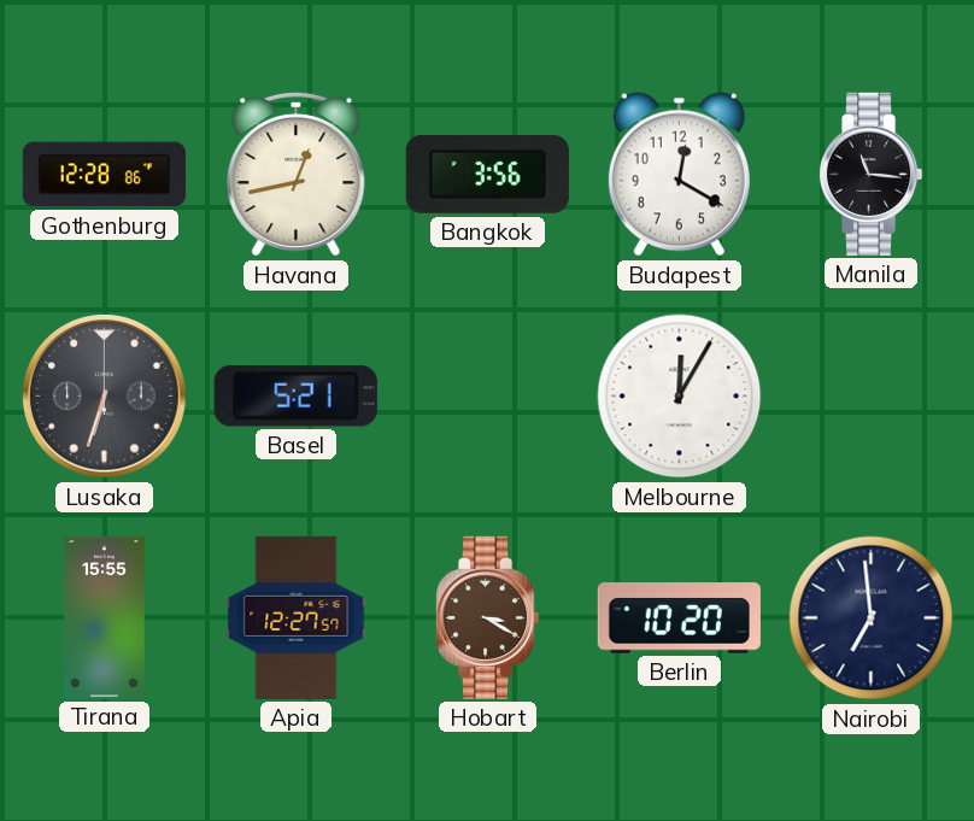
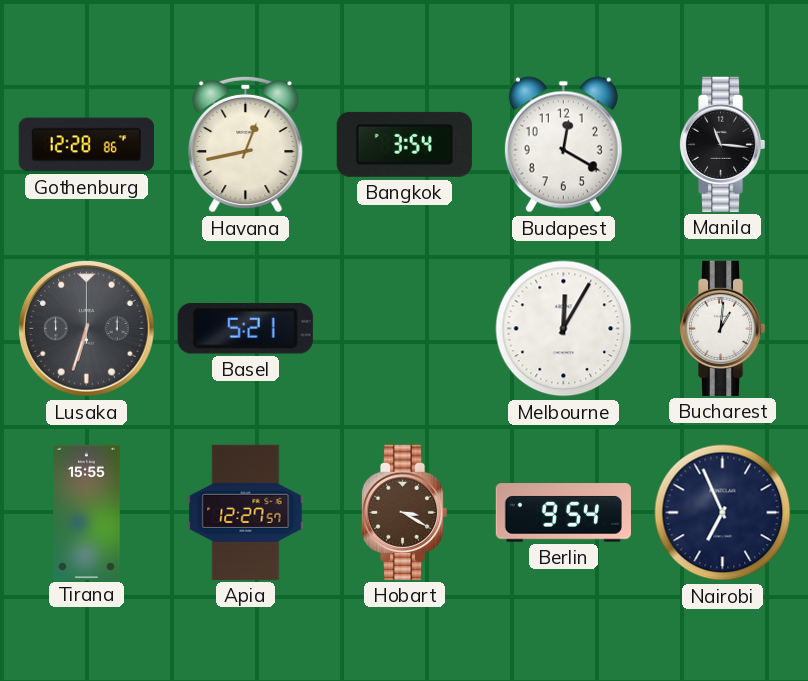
Bangkok: 3:56 -> 3:54
Bucharest: none -> 1:01
Berlin: 10:20 -> 9:54
Nairobi: 6:59 -> 6:56
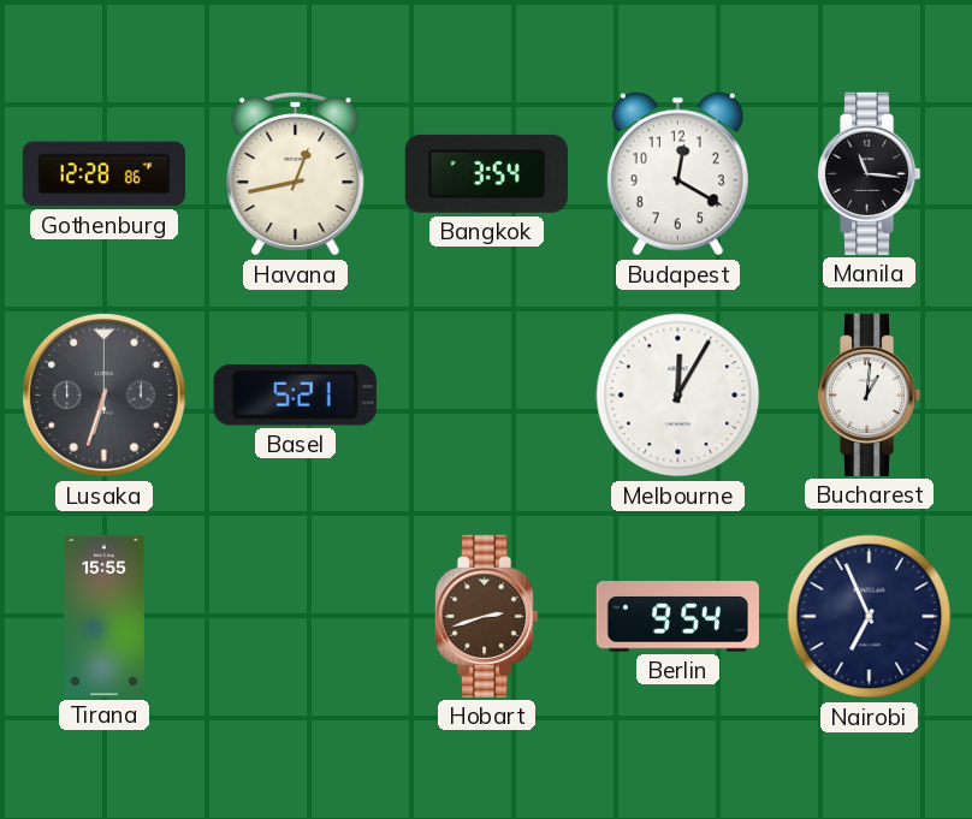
Apia: 12:27 -> none
Hobart: 3:20 -> 2:42
